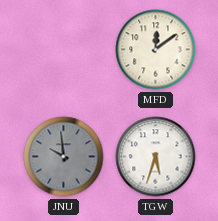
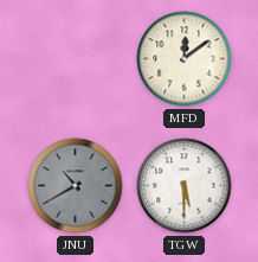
JNU: 9:59 -> 10:40
TGW: 5:33 -> 5:30
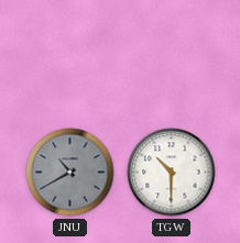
MFD: 12:09 -> none
TGW: 5:30 -> 10:30
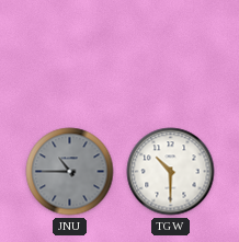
JNU: 10:40 -> 10:45
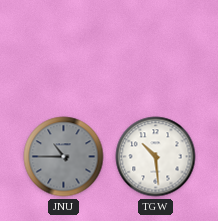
TGW: 10:30 -> 10:29
